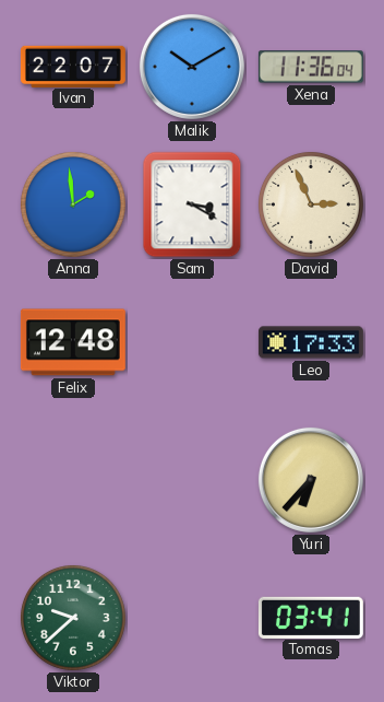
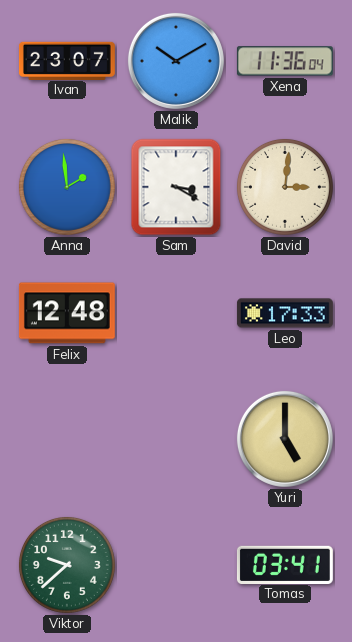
Ivan: 22:07 -> 23:07
David: 2:56 -> 3:01
Yuri: 6:37 -> 5:00
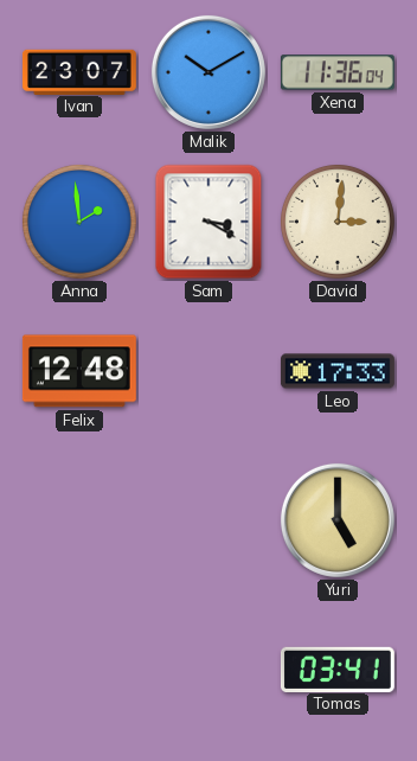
Viktor: 9:38 -> none
